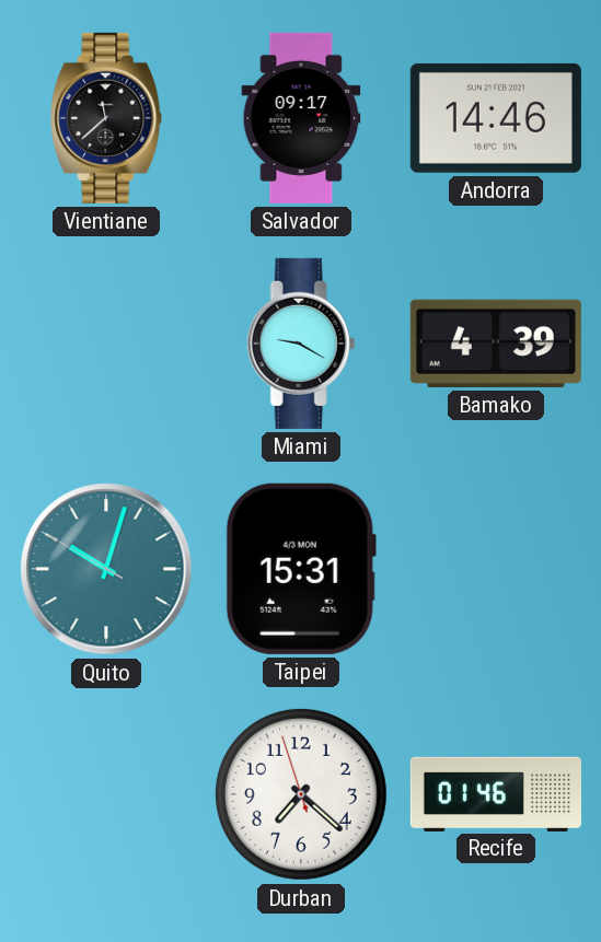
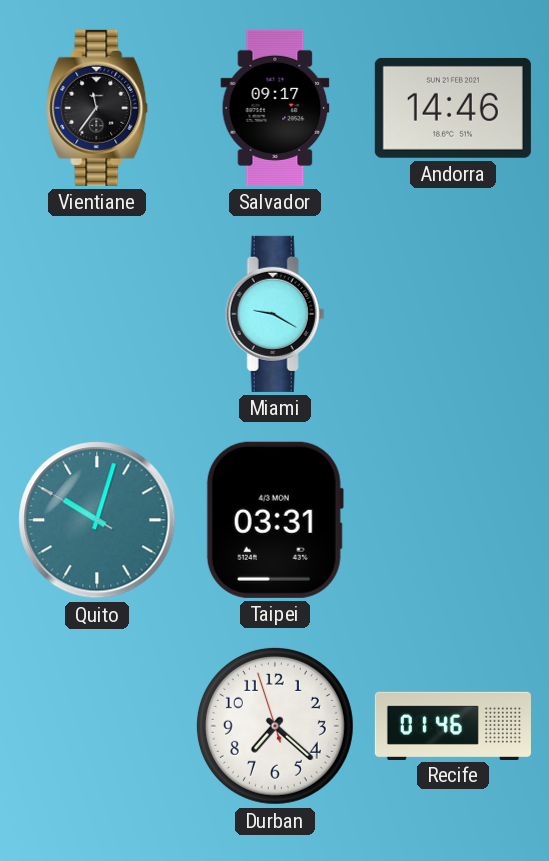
Vientiane: 11:38 -> 11:36
Bamako: 4:39 -> none
Taipei: 15:31 -> 03:31
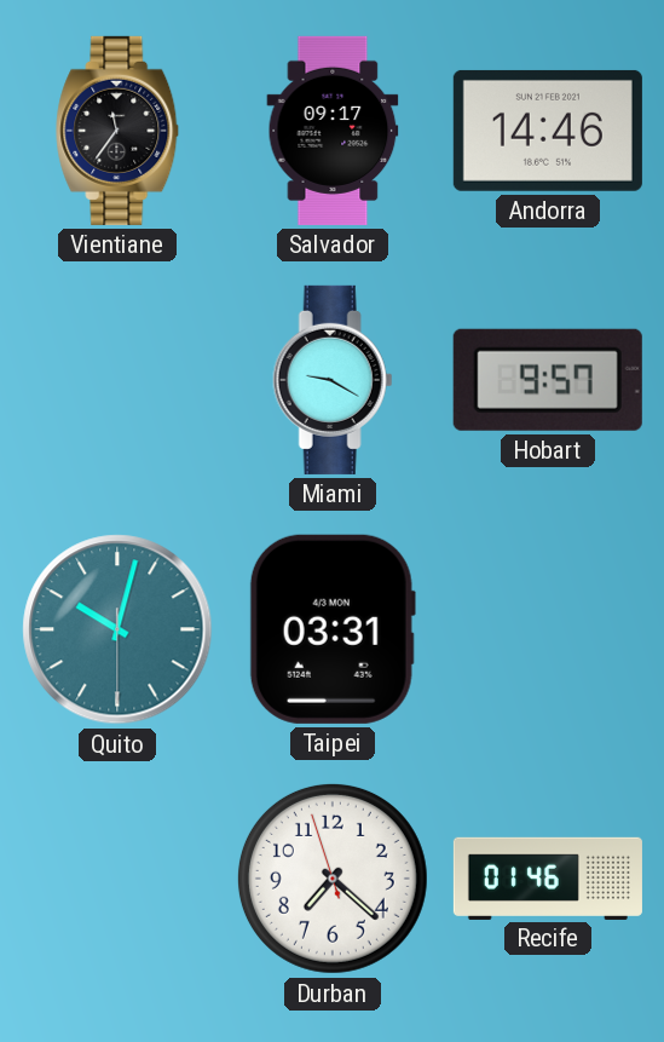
Hobart: none -> 9:57
Quito: 10:02:50 -> 10:02:30
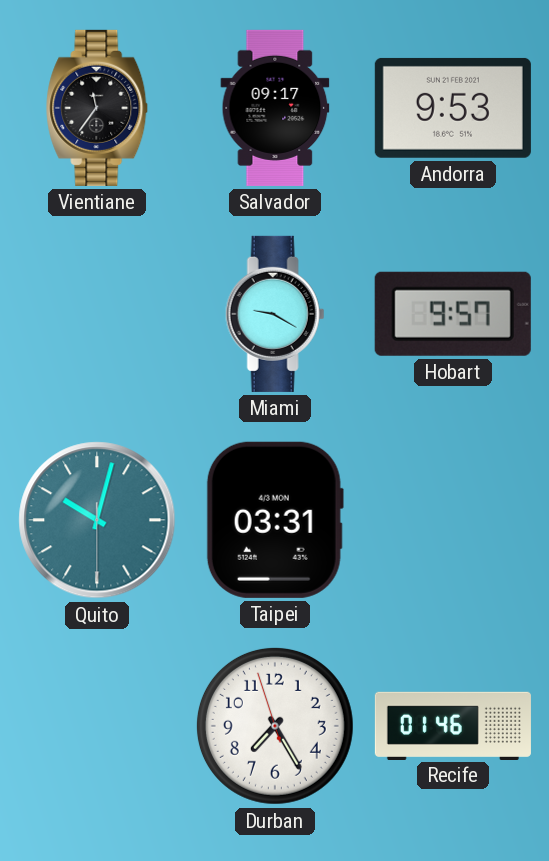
Andorra: 14:46 -> 9:53
Durban: 7:21 -> 7:24
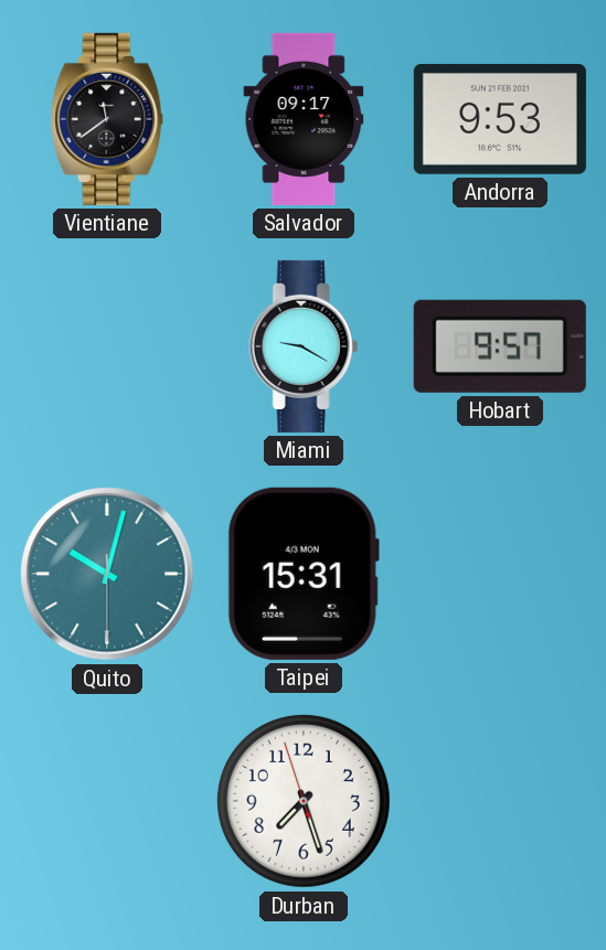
Vientiane: 11:36 -> 11:39
Taipei: 03:31 -> 15:31
Durban: 7:24 -> 7:26
Recife: 01:46 -> none
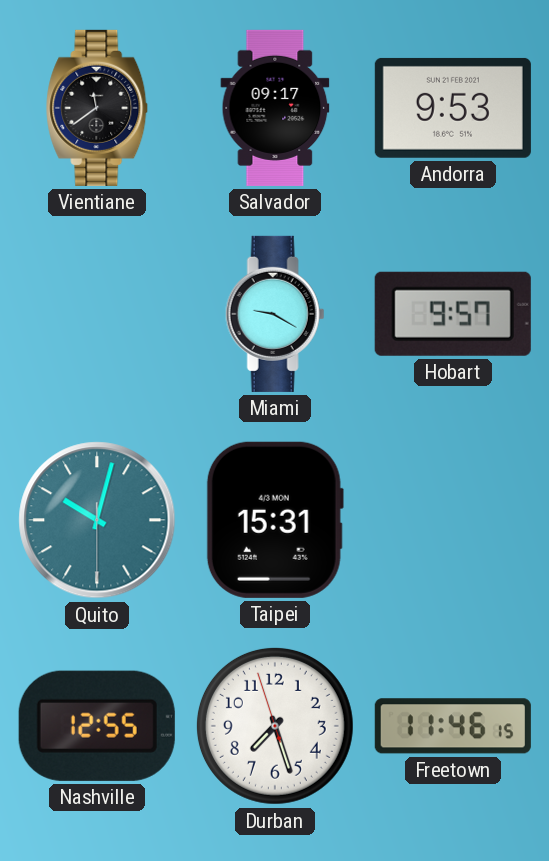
Nashville: none -> 12:55
Freetown: none -> 11:46
